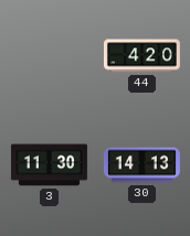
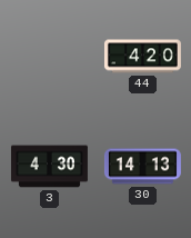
3: 11:30 -> 4:30
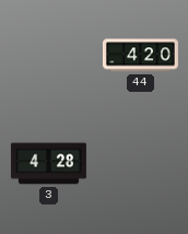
3: 4:30 -> 4:28
30: 14:13 -> none
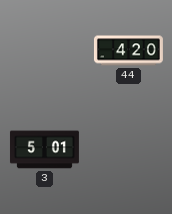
3: 4:28 -> 5:01
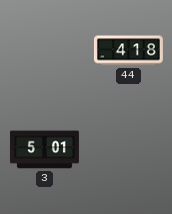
44: 4:20 -> 4:18
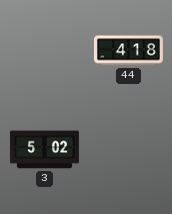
3: 5:01 -> 5:02
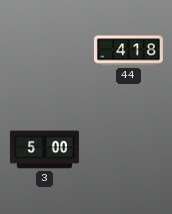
3: 5:02 -> 5:00
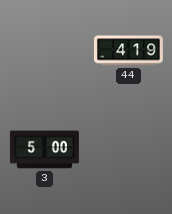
44: 4:18 -> 4:19
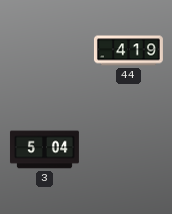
3: 5:00 -> 5:04
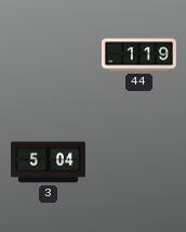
44: 4:19 -> 1:19
